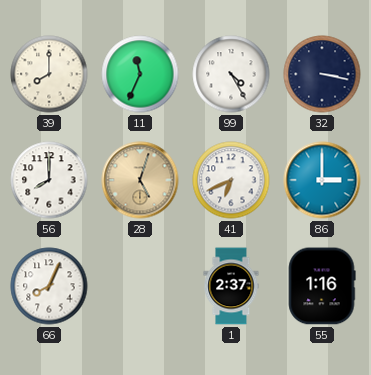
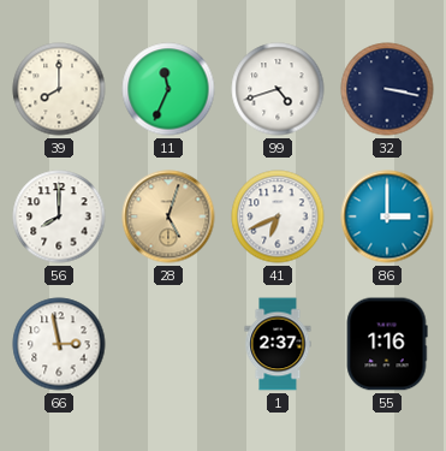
99: 4:25 -> 4:42
66: 8:04 -> 2:58
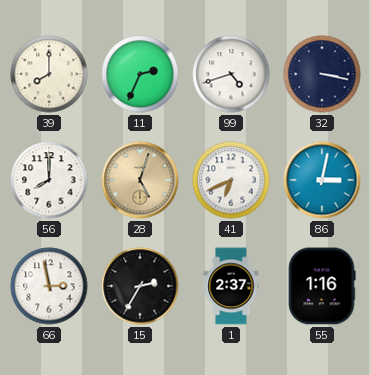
11: 11:34 -> 2:34
86: 3:00 -> 3:02
15: none -> 2:35
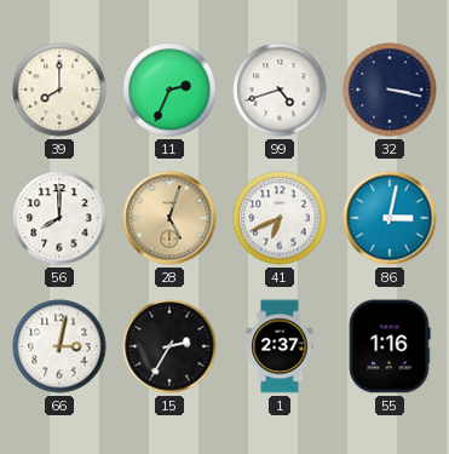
66: 2:58 -> 3:02
